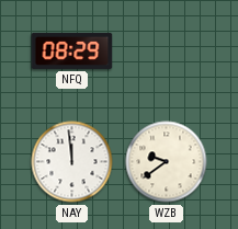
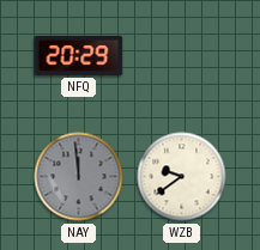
NFQ: 08:29 -> 20:29
NAY dial: white -> grey
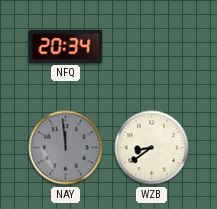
NFQ: 20:29 -> 20:34
WZB: 9:39 -> 8:39
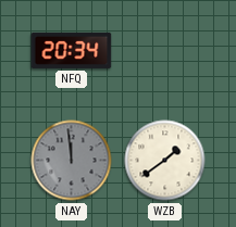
WZB: 8:39 -> 1:39
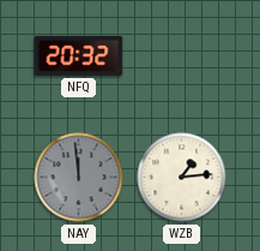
NFQ: 20:34 -> 20:32
WZB: 1:39 -> 1:14
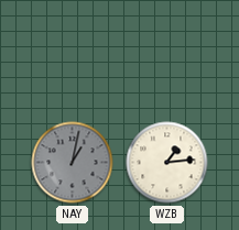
NFQ: 20:32 -> none
NAY: 11:59 -> 1:02
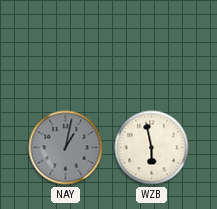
WZB: 1:14 -> 5:58
